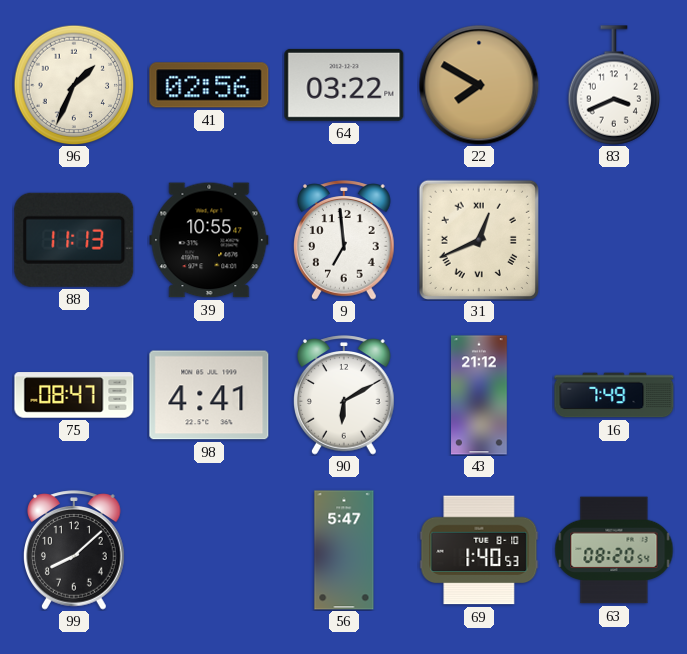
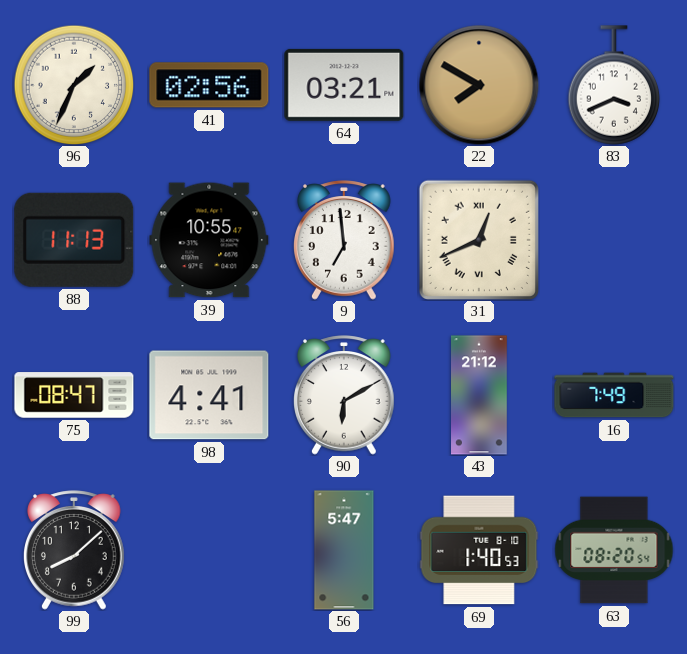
64: 03:22 -> 03:21
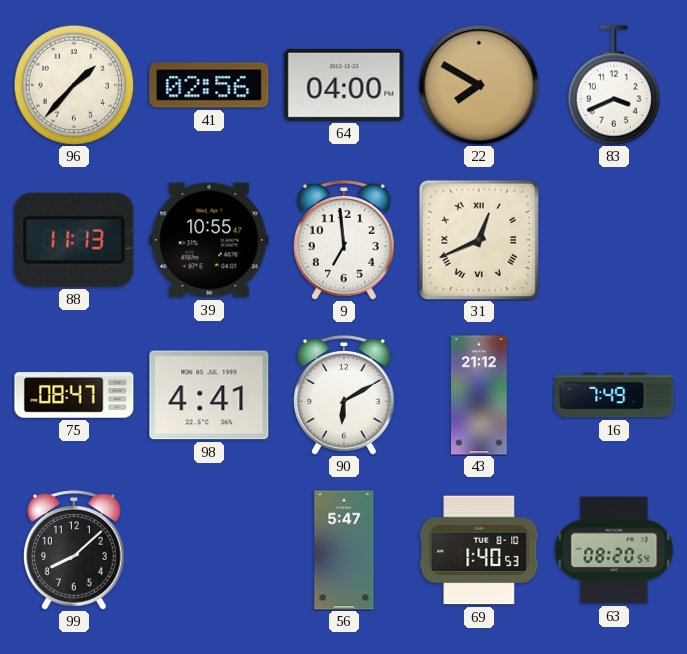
96: 1:34 -> 1:37
64: 03:21 -> 04:00
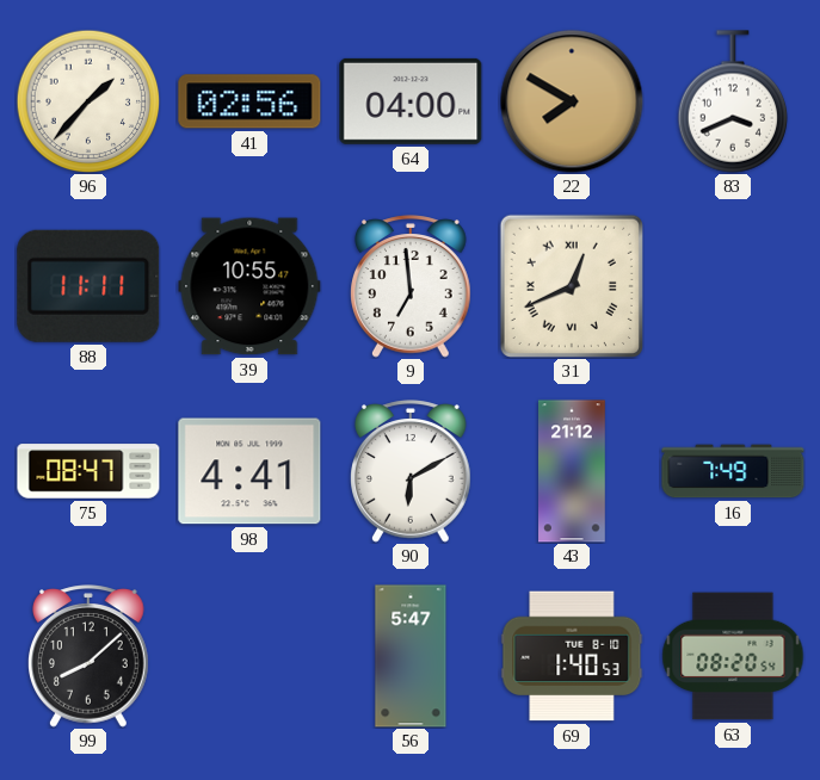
88: 11:13 -> 11:11
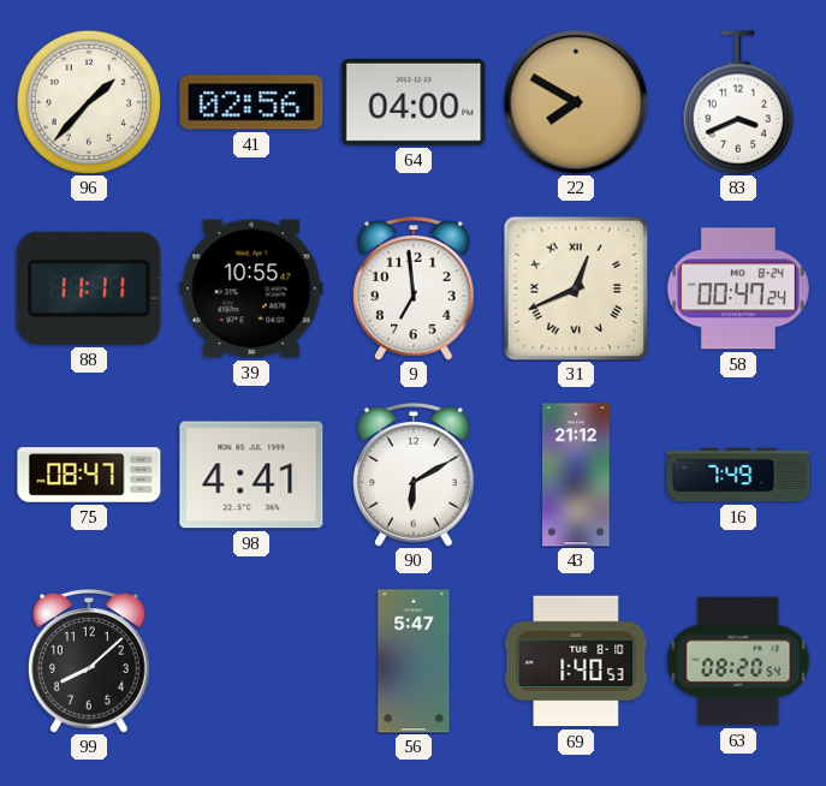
58: none -> 00:47
